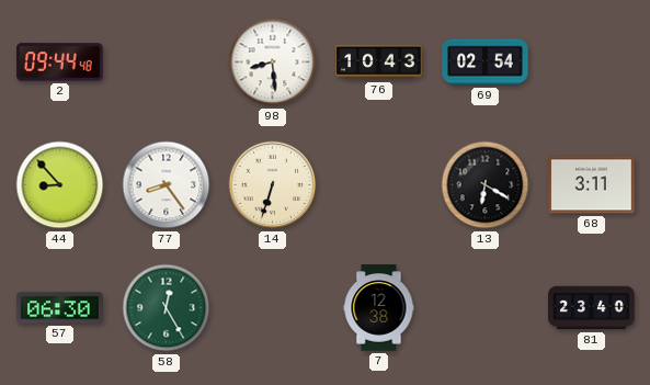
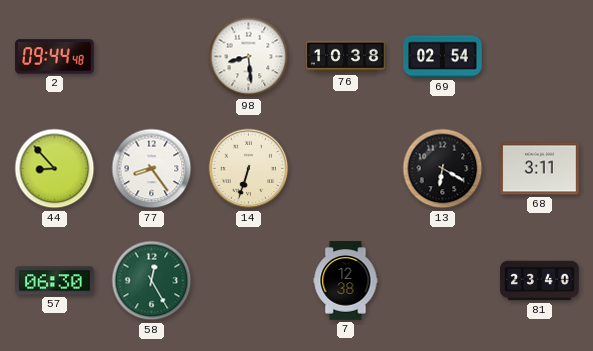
76: 10:43 -> 10:38
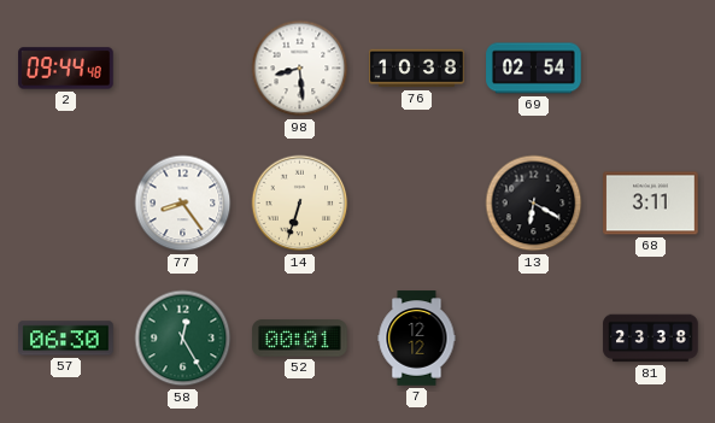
44: 8:53 -> none
52: none -> 00:01
7: 12:38 -> 12:12
81: 23:40 -> 23:38
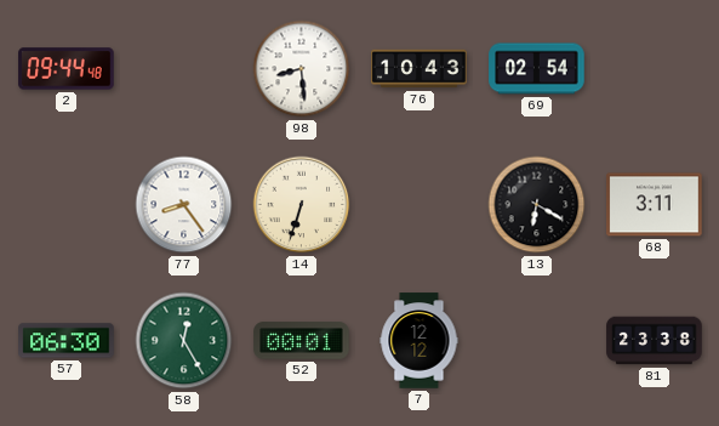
76: 10:38 -> 10:43
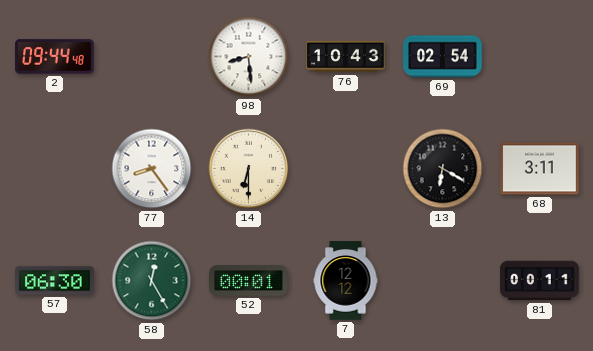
14: 6:33 -> 6:30
81: 23:38 -> 00:11
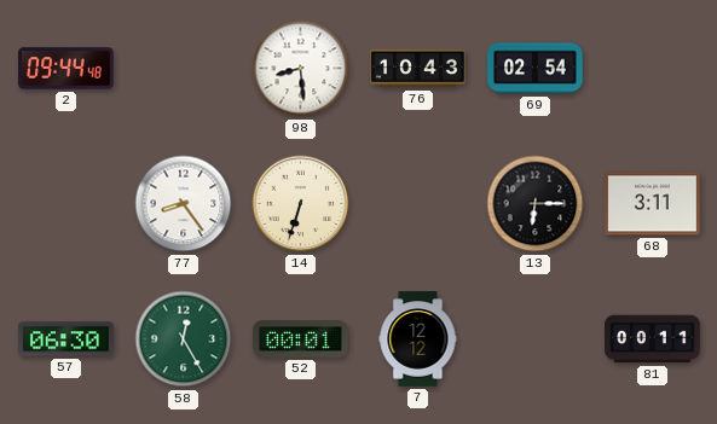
14: 6:30 -> 6:33
13: 6:20 -> 6:15
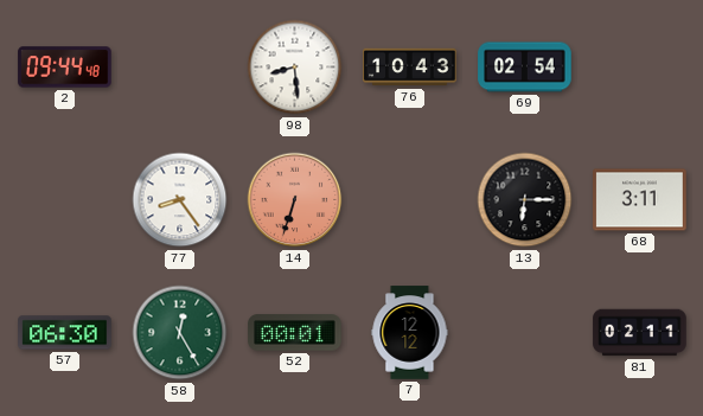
14 dial: cream -> salmon
81: 00:11 -> 02:11
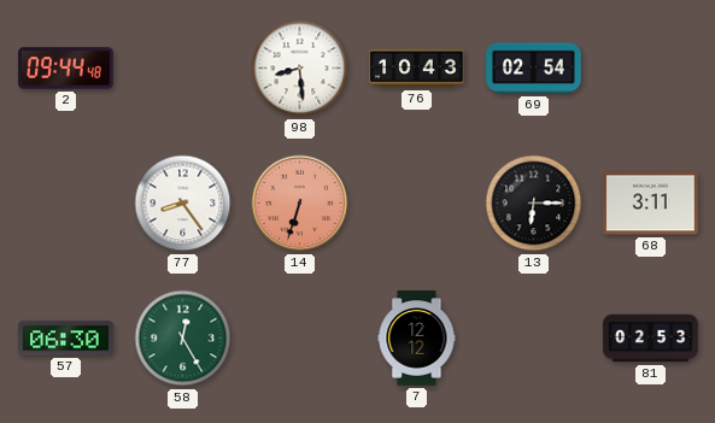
52: 00:01 -> none
81: 02:11 -> 02:53
